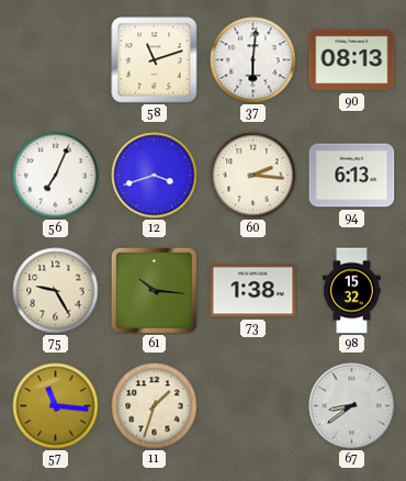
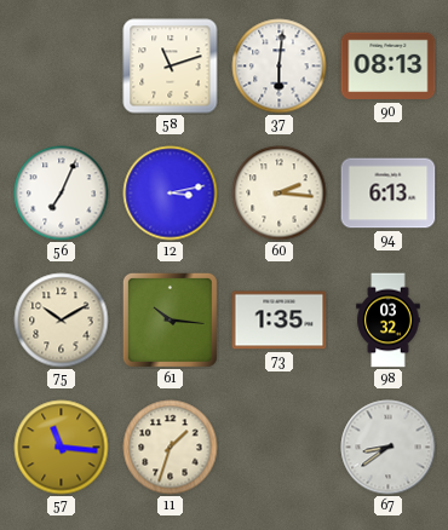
12: 3:42 -> 3:13
75: 9:25 -> 10:10
73: 1:38 -> 1:35
98: 15:32 -> 03:32
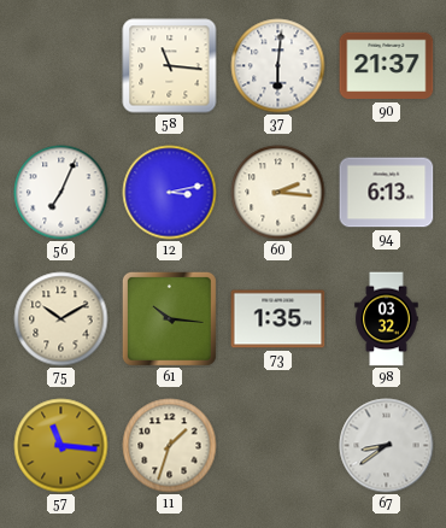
58: 11:12 -> 11:16
90: 08:13 -> 21:37
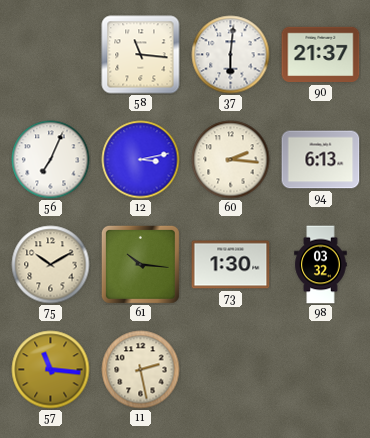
73: 1:35 -> 1:30
11: 1:33 -> 2:28
67: 8:39 -> none
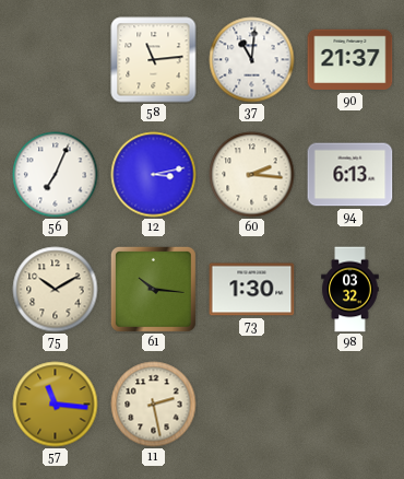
58: 11:16 -> 11:14
37: 6:01 -> 11:01
